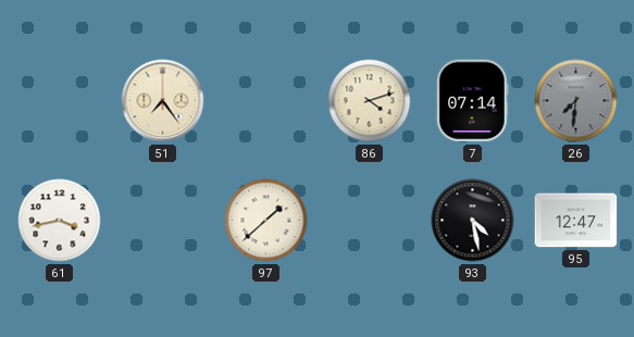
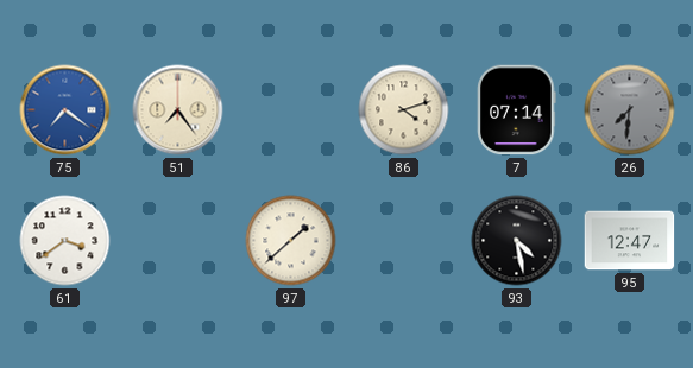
75: none -> 7:21
61: 3:43 -> 3:39
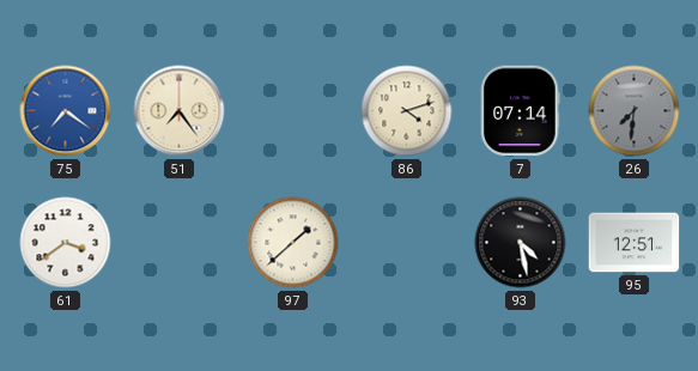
95: 12:47 -> 12:51
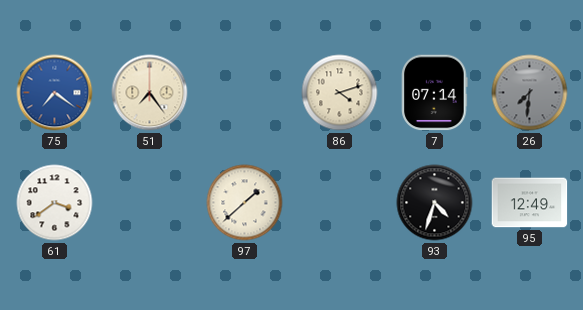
93: 4:28 -> 4:33
95: 12:51 -> 12:49
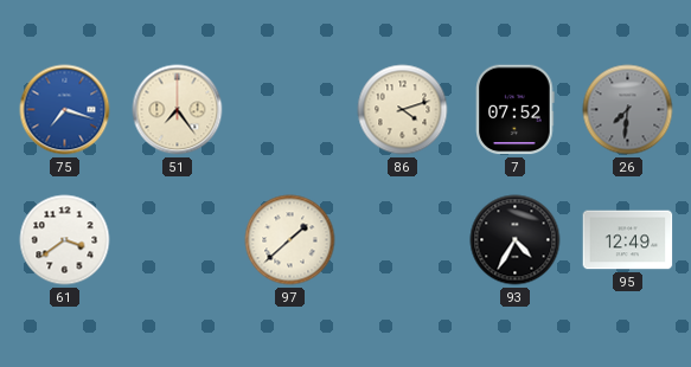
75: 7:21 -> 7:18
7: 07:14 -> 07:52
93: 4:33 -> 4:35
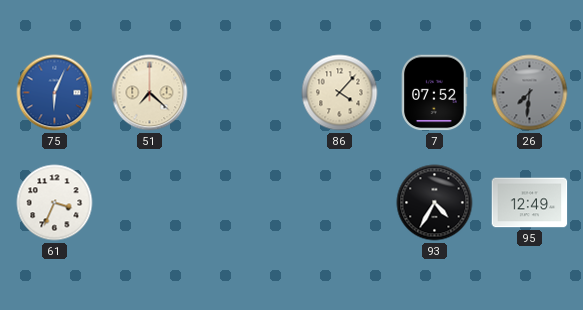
75: 7:18 -> 6:04
51: 7:24 -> 7:22
86: 4:12 -> 4:07
61: 3:39 -> 3:34
97: 1:38 -> none
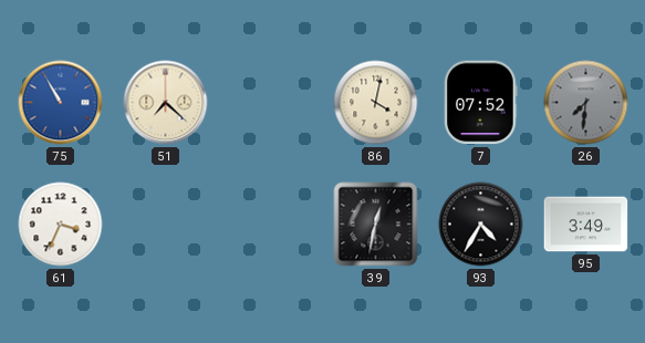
75: 6:04 -> 10:55
86: 4:07 -> 4:02
39: none -> 12:32
95: 12:49 -> 3:49
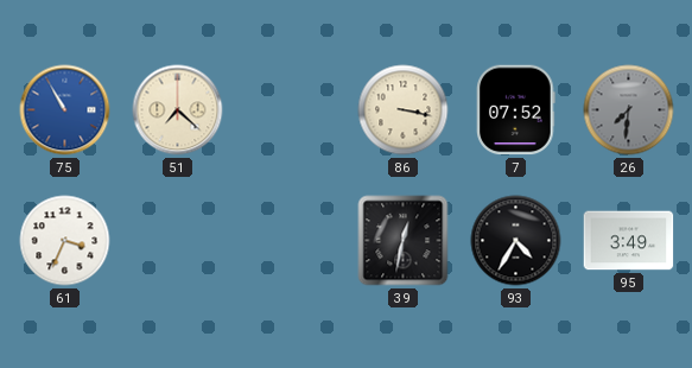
86: 4:02 -> 3:17
